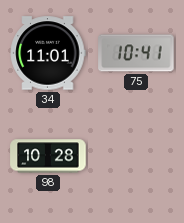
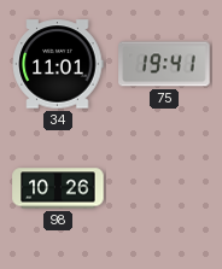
75: 10:41 -> 19:41
98: 10:28 -> 10:26
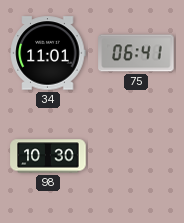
75: 19:41 -> 06:41
98: 10:26 -> 10:30
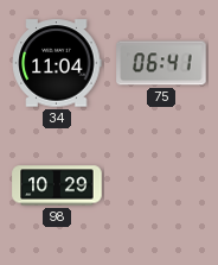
34: 11:01 -> 11:04
98: 10:30 -> 10:29
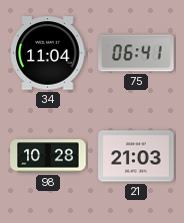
98: 10:29 -> 10:28
21: none -> 21:03
